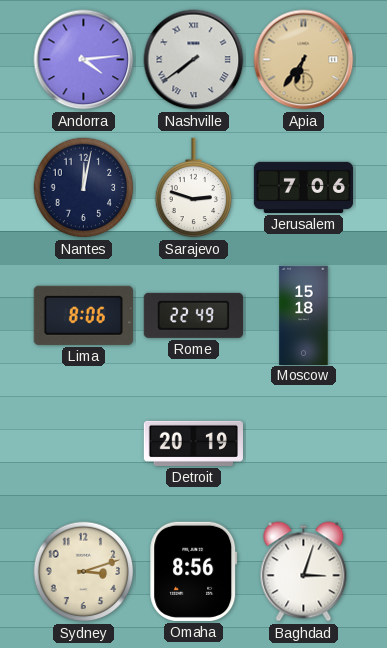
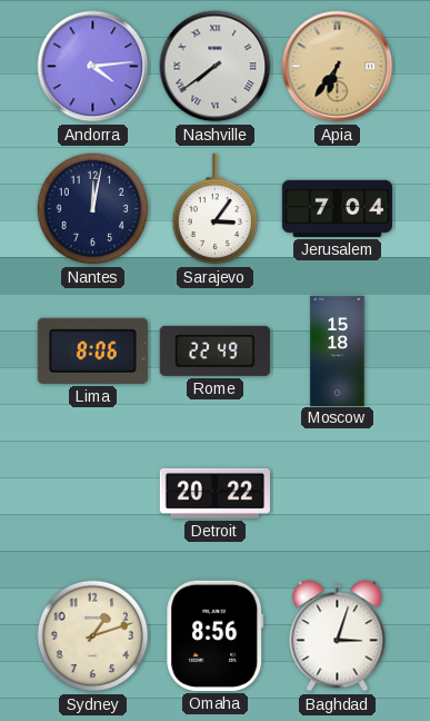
Sarajevo: 2:48 -> 3:06
Jerusalem: 7:06 -> 7:04
Detroit: 20:19 -> 20:22
Sydney: 3:12 -> 1:12
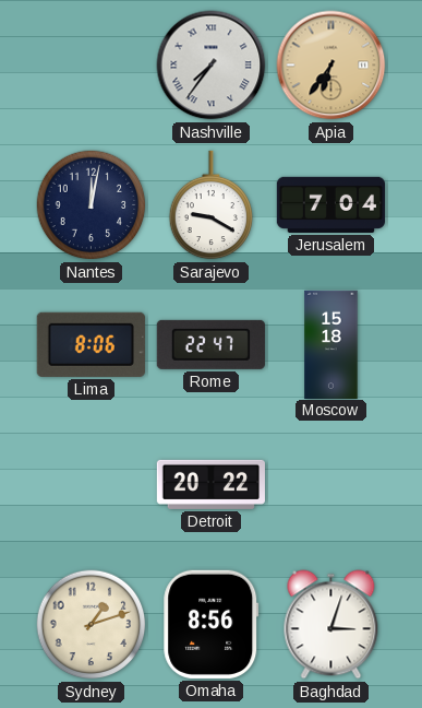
Andorra: 4:14 -> none
Nashville: 7:39 -> 7:36
Sarajevo: 3:06 -> 9:20
Rome: 22:49 -> 22:47
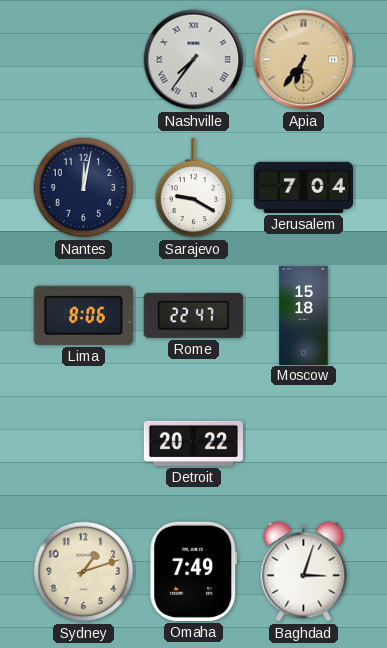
Omaha: 8:56 -> 7:49
